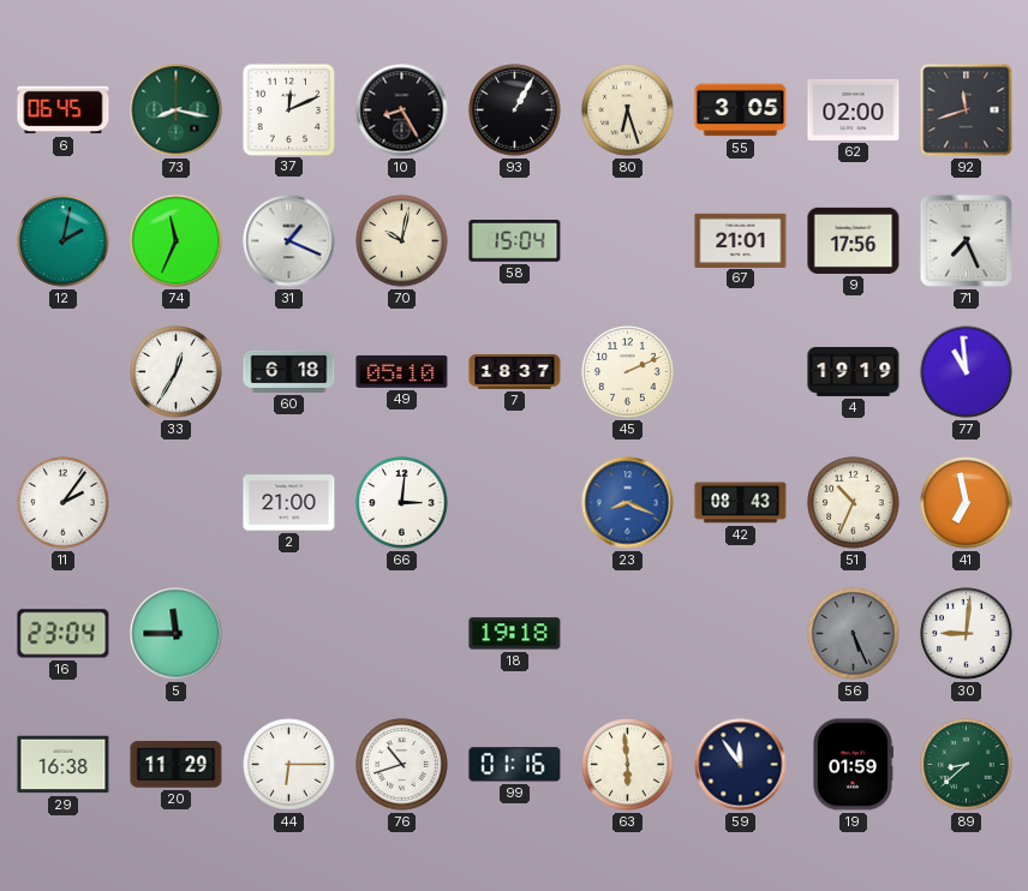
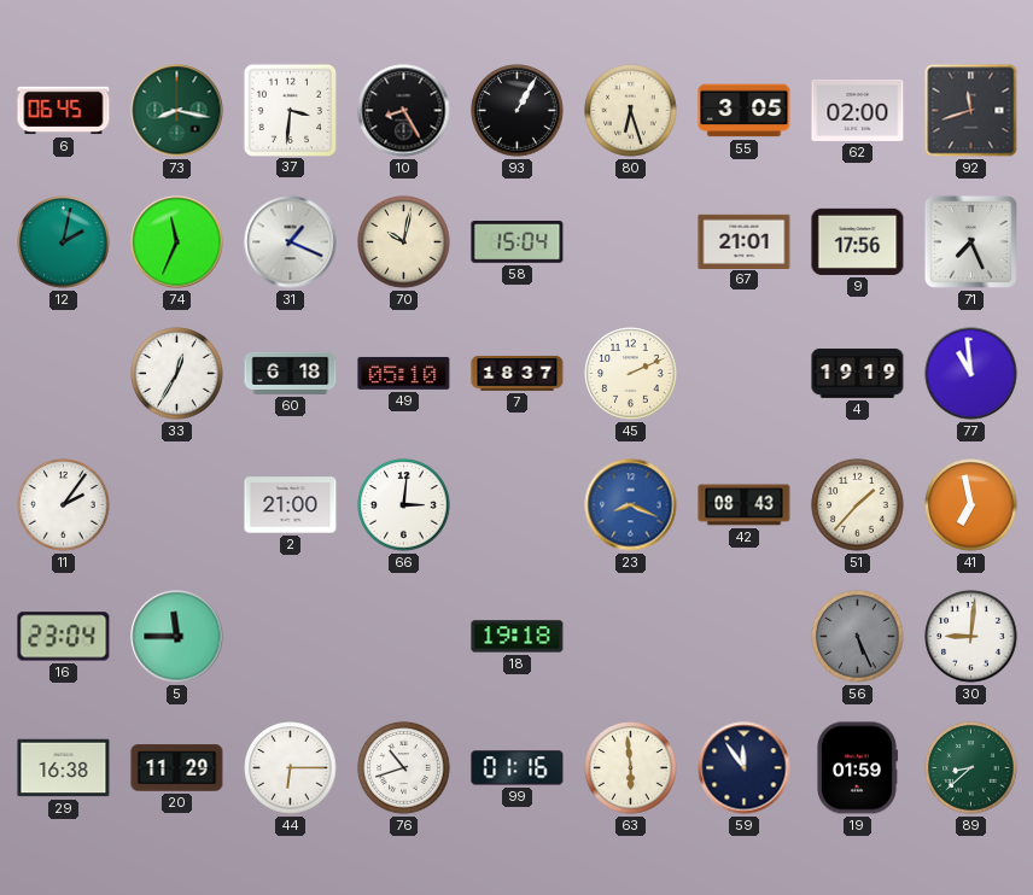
37: 12:11 -> 3:31
51: 10:34 -> 1:37
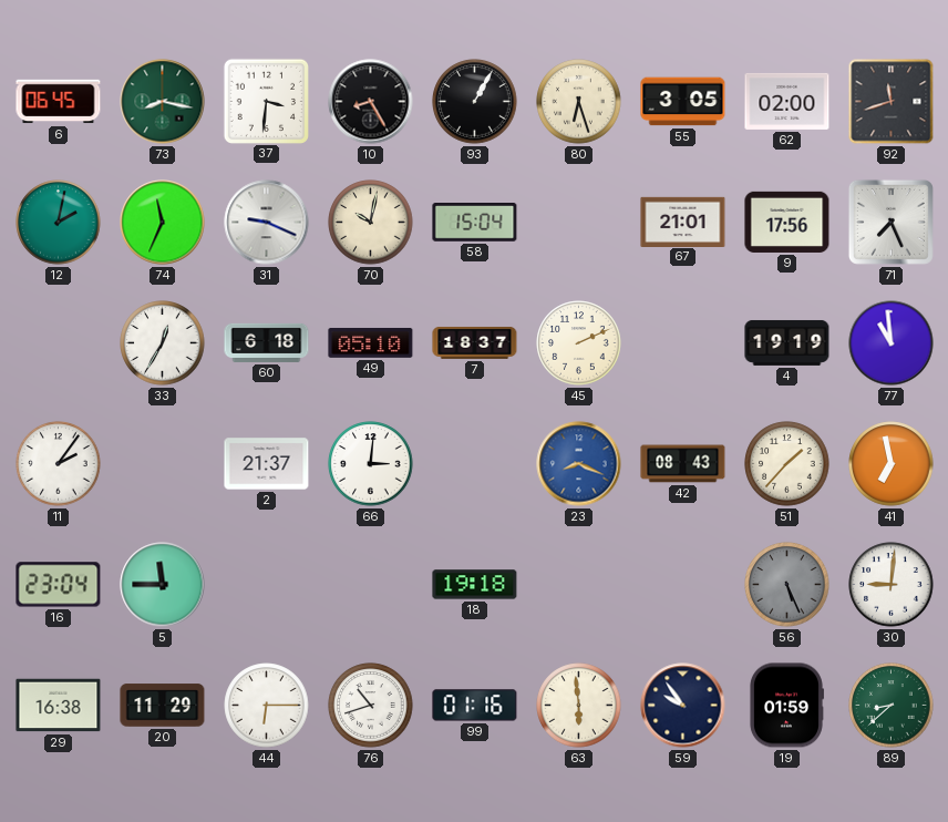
31: 1:19 -> 9:19
2: 21:00 -> 21:37
59: 11:54 -> 9:54
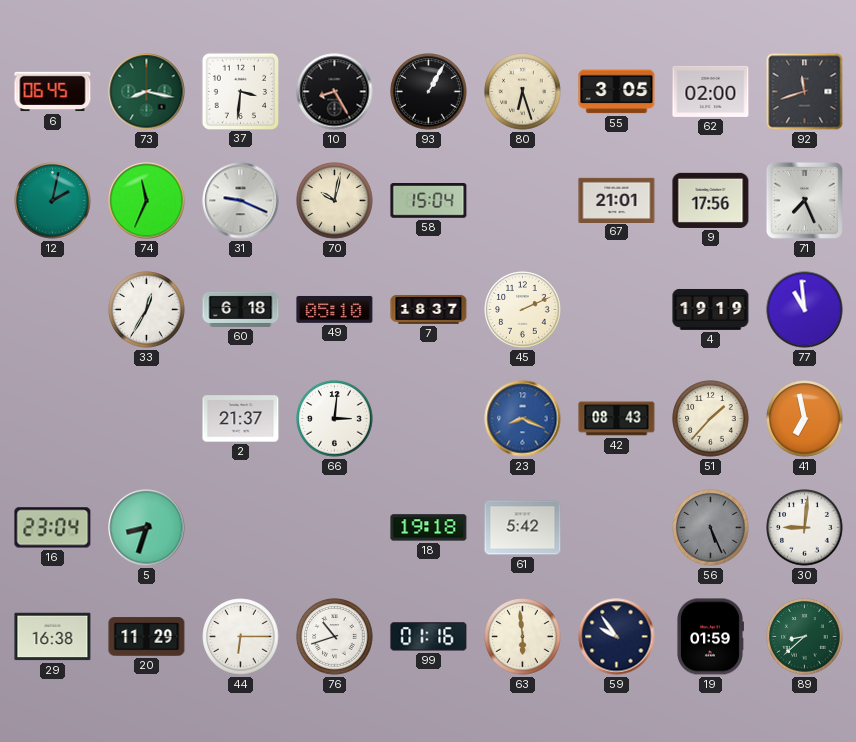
11: 2:06 -> none
5: 11:45 -> 8:33
61: none -> 5:42
